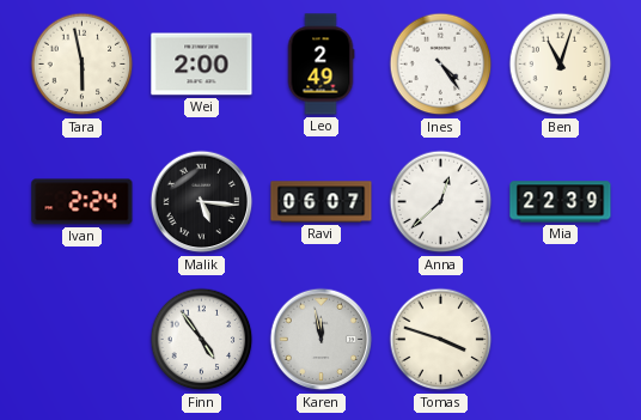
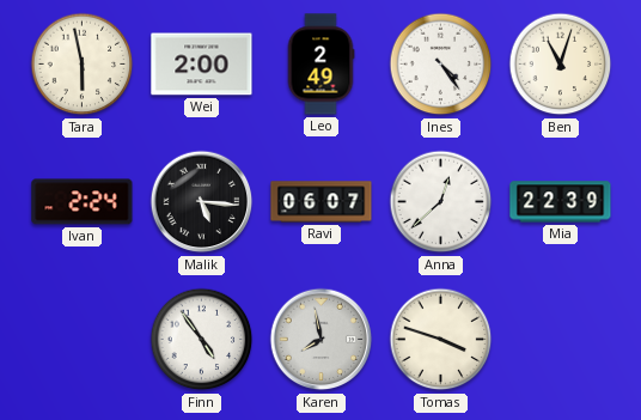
Karen: 11:58 -> 7:58
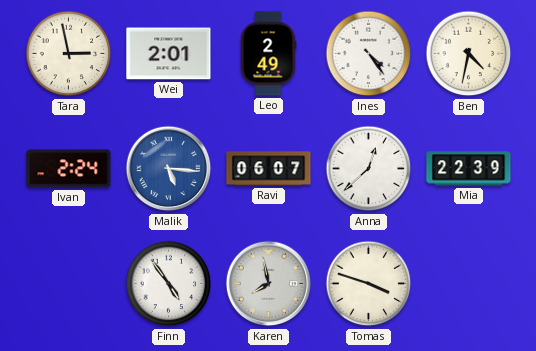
Tara: 5:58 -> 2:58
Wei: 2:00 -> 2:01
Ben: 11:03 -> 4:32
Malik dial: black -> blue
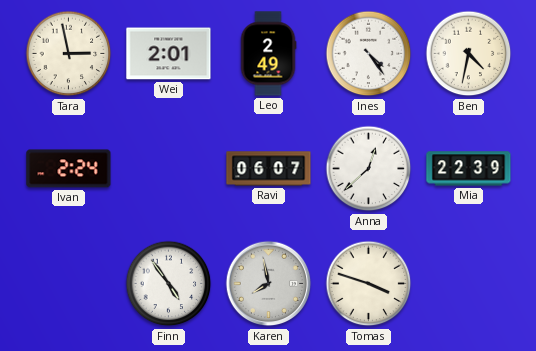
Malik: 5:16 -> none
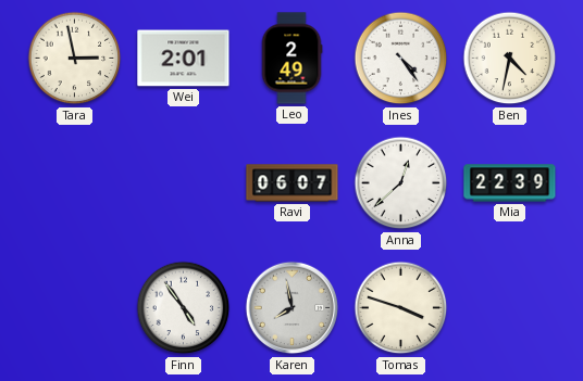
Ivan: 2:24 -> none
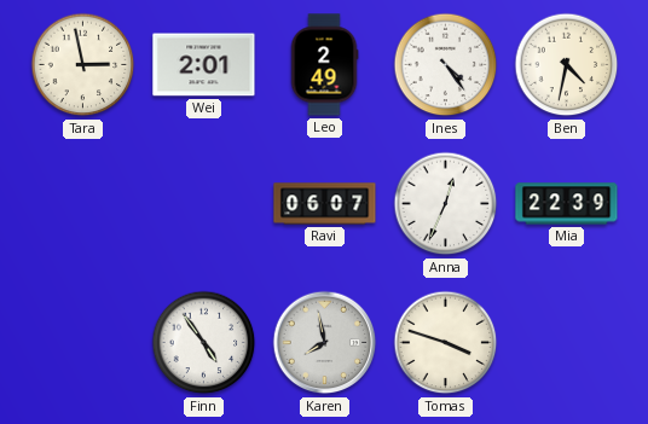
Anna: 12:38 -> 12:34
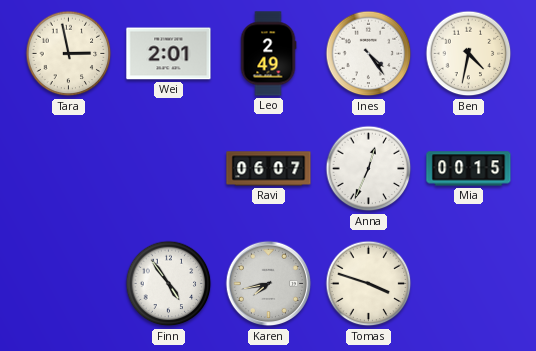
Mia: 22:39 -> 00:15
Karen: 7:58 -> 7:43
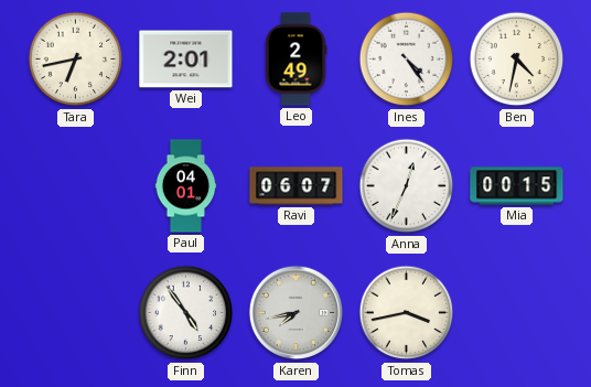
Tara: 2:58 -> 6:43
Paul: none -> 04:01
Tomas: 3:48 -> 3:43
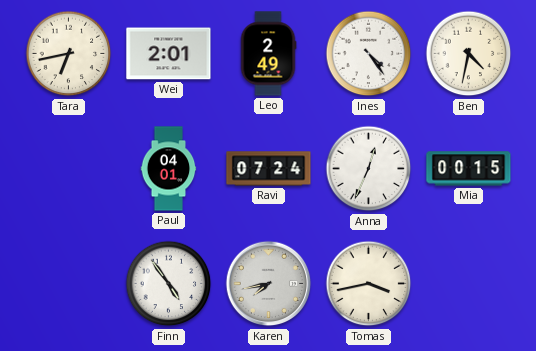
Ravi: 06:07 -> 07:24
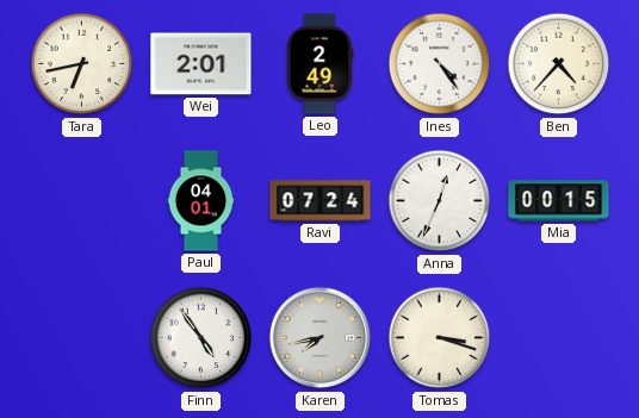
Ben: 4:32 -> 4:37
Tomas: 3:43 -> 3:18
